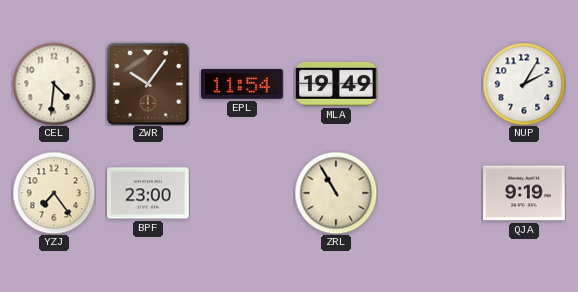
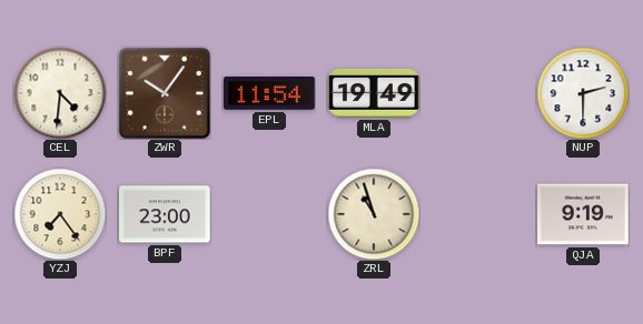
NUP: 2:05 -> 2:30
ZRL: 10:55 -> 10:57
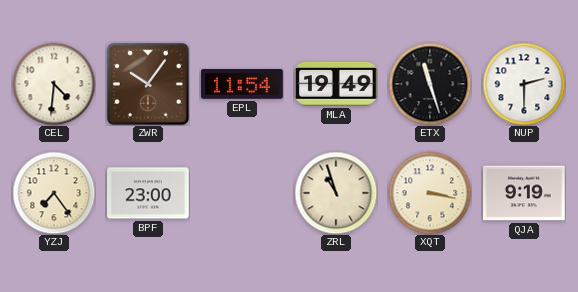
ETX: none -> 11:27
XQT: none -> 3:17
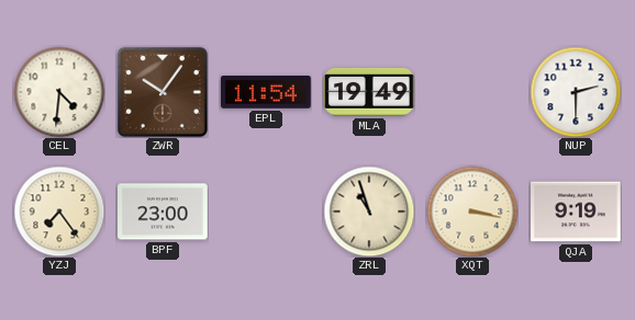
ETX: 11:27 -> none
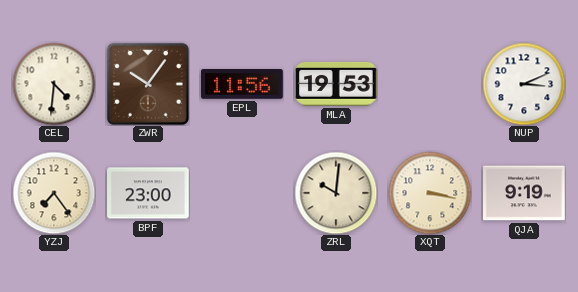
EPL: 11:54 -> 11:56
MLA: 19:49 -> 19:53
NUP: 2:30 -> 3:11
ZRL: 10:57 -> 10:01
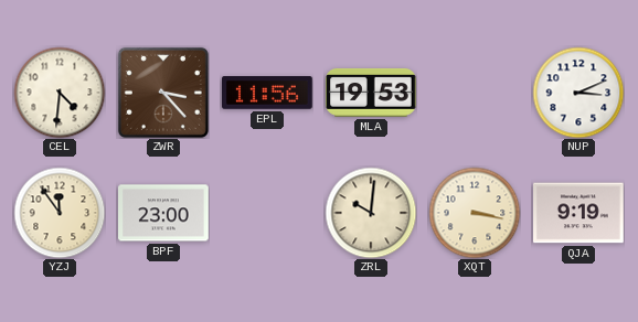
ZWR: 10:06 -> 3:23
YZJ: 7:24 -> 11:54
